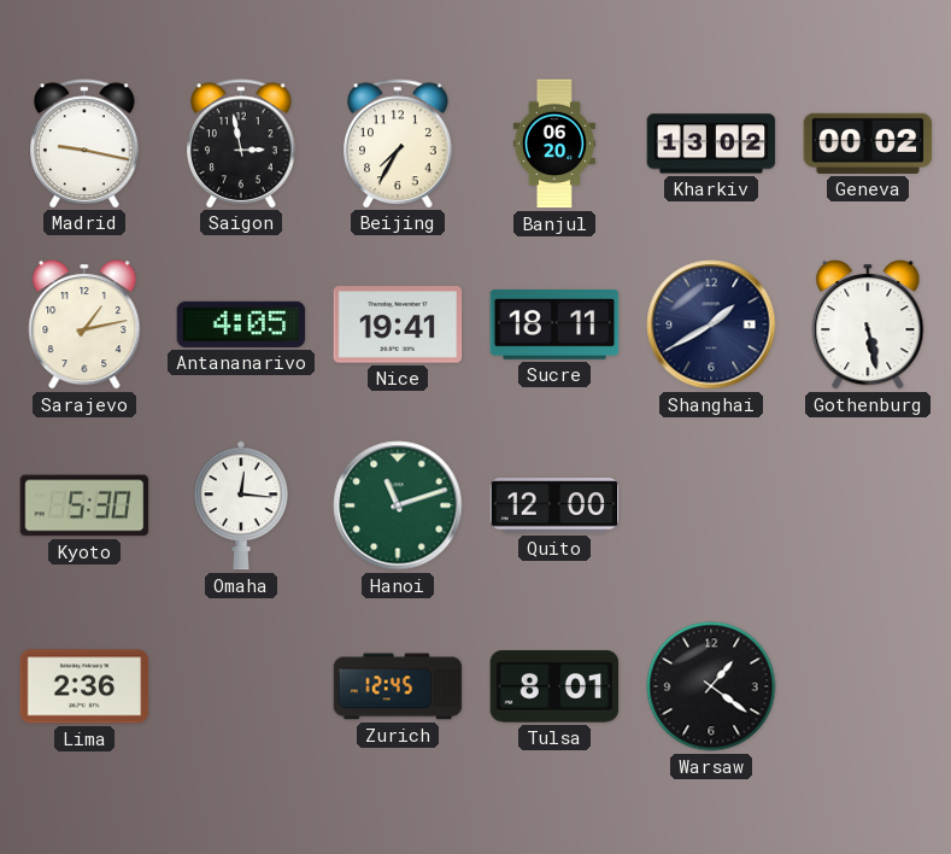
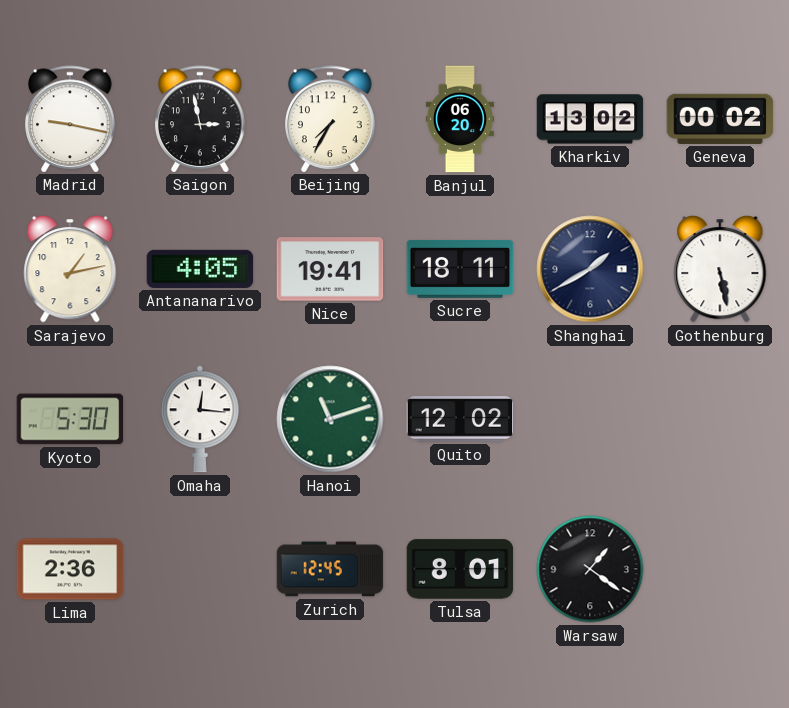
Quito: 12:00 -> 12:02
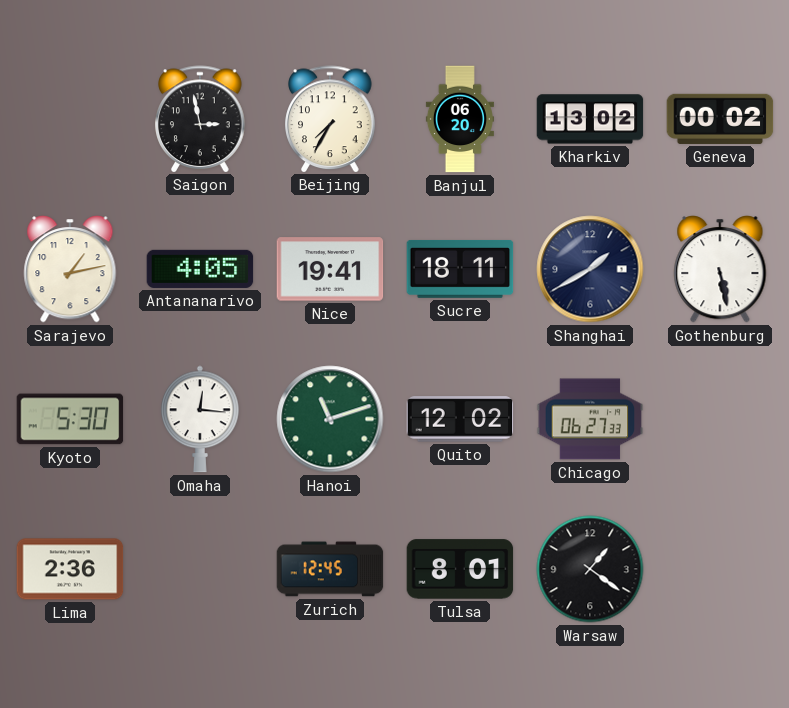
Madrid: 9:17 -> none
Chicago: none -> 06:27
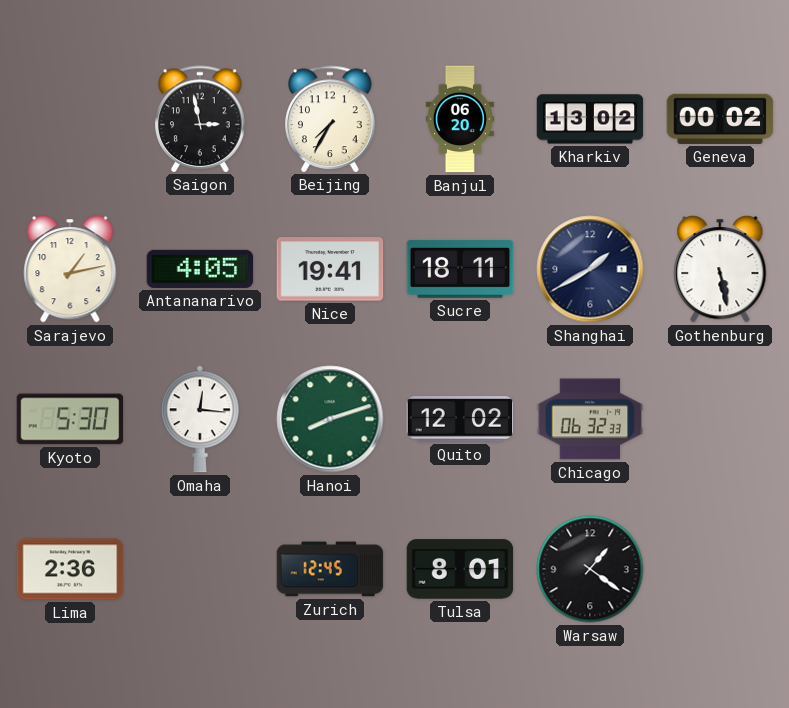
Hanoi: 11:12 -> 8:12
Chicago: 06:27 -> 06:32
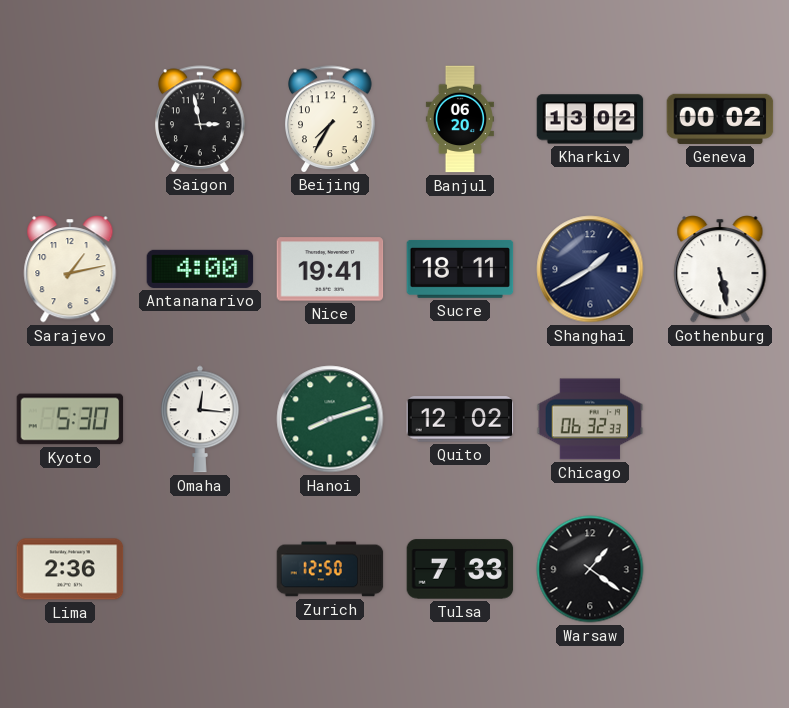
Antananarivo: 4:05 -> 4:00
Zurich: 12:45 -> 12:50
Tulsa: 8:01 -> 7:33
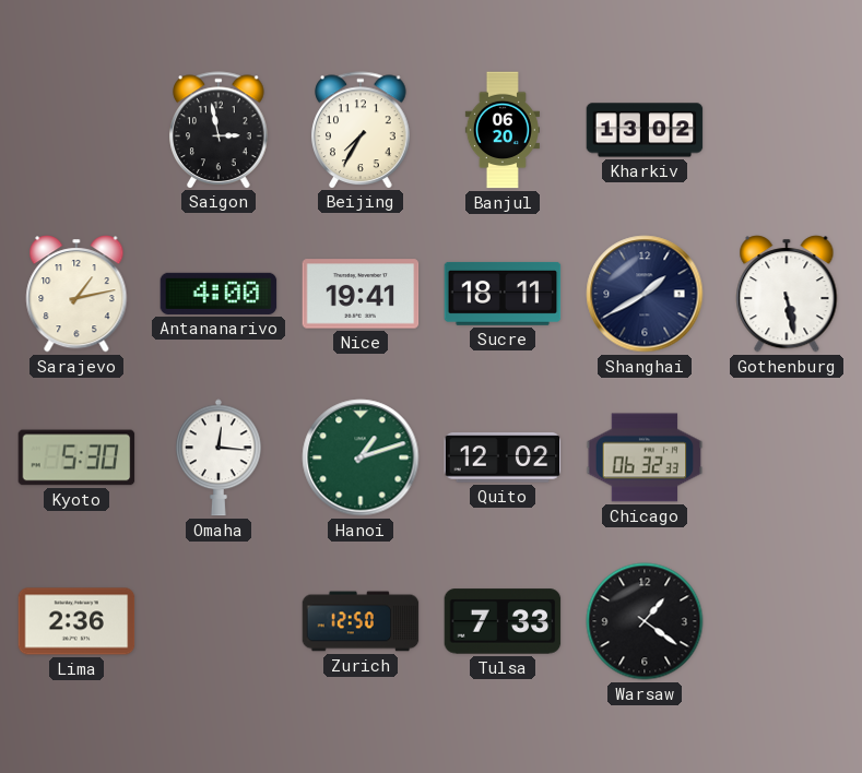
Geneva: 00:02 -> none
Hanoi: 8:12 -> 1:12
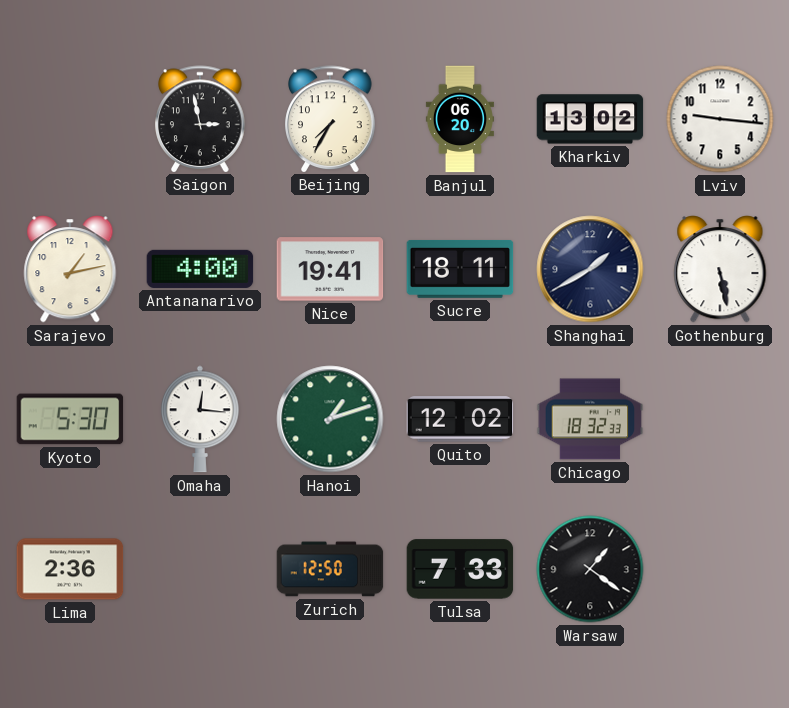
Lviv: none -> 9:16
Chicago: 06:32 -> 18:32
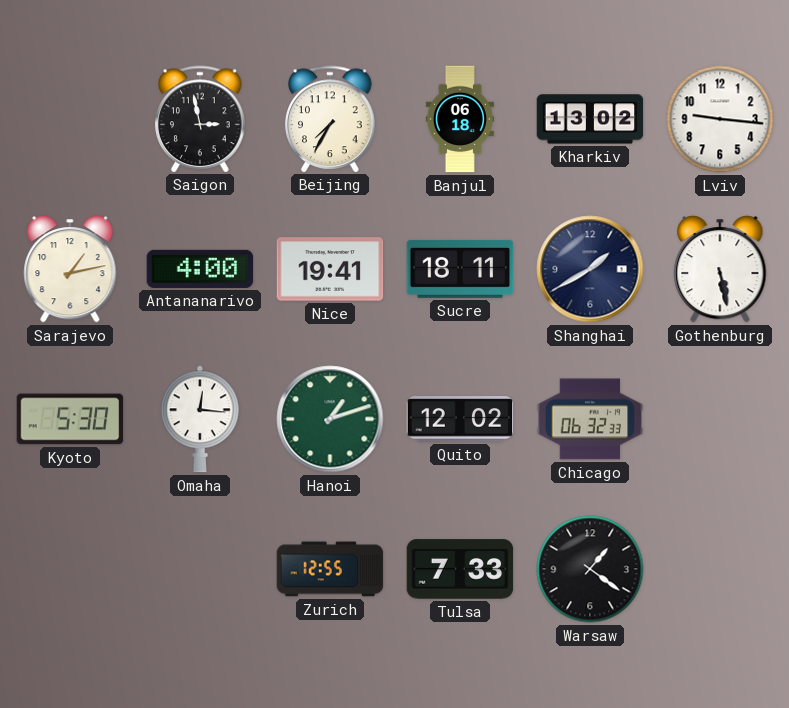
Banjul: 06:20 -> 06:18
Chicago: 18:32 -> 06:32
Lima: 2:36 -> none
Zurich: 12:50 -> 12:55
